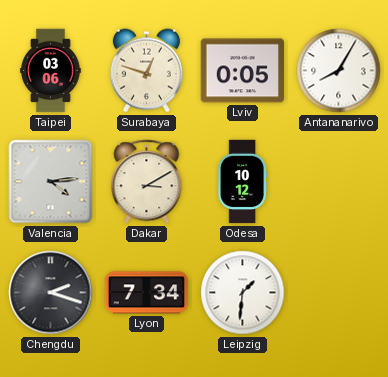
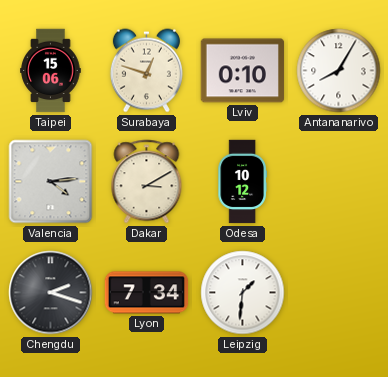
Taipei: 03:06 -> 15:06
Lviv: 0:05 -> 0:10
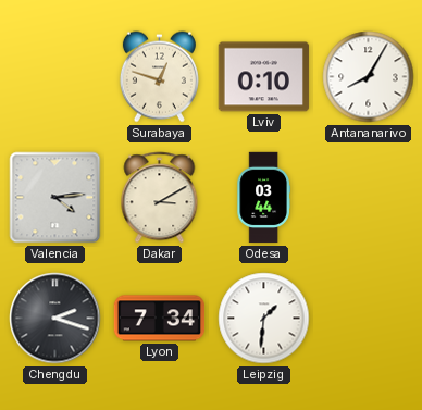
Taipei: 15:06 -> none
Odesa: 10:12 -> 03:44
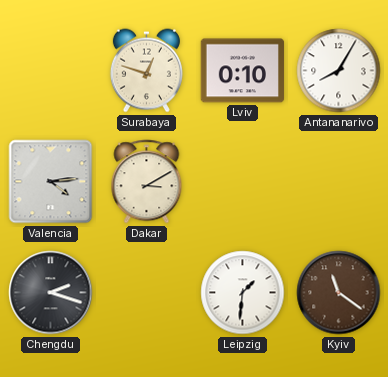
Odesa: 03:44 -> none
Lyon: 7:34 -> none
Kyiv: none -> 11:21
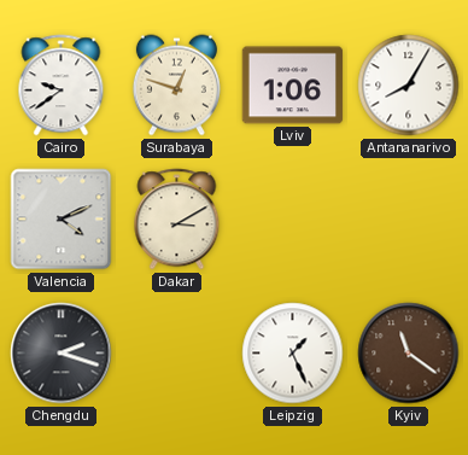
Cairo: none -> 9:39
Lviv: 0:10 -> 1:06
Valencia: 4:14 -> 4:11
Leipzig: 1:31 -> 1:26
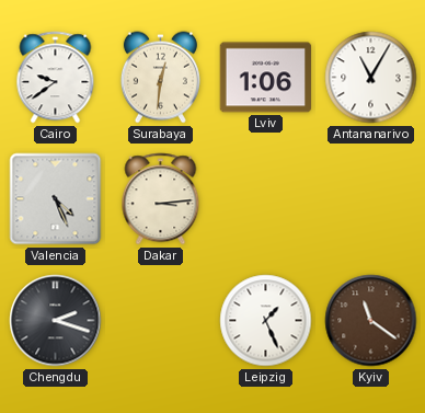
Surabaya: 12:48 -> 12:31
Antananarivo: 8:05 -> 11:05
Valencia: 4:11 -> 4:26
Dakar: 3:10 -> 3:14
